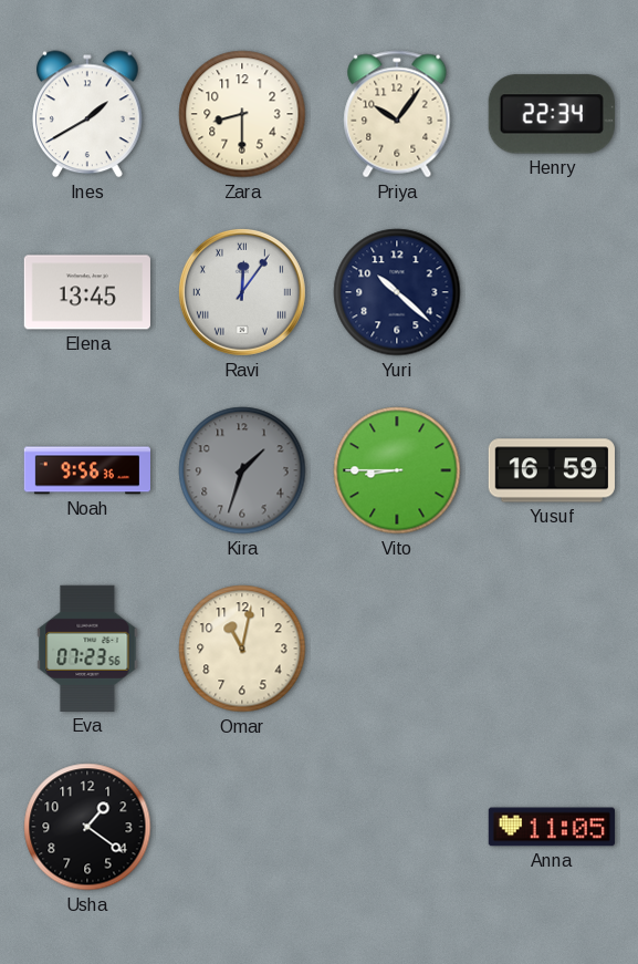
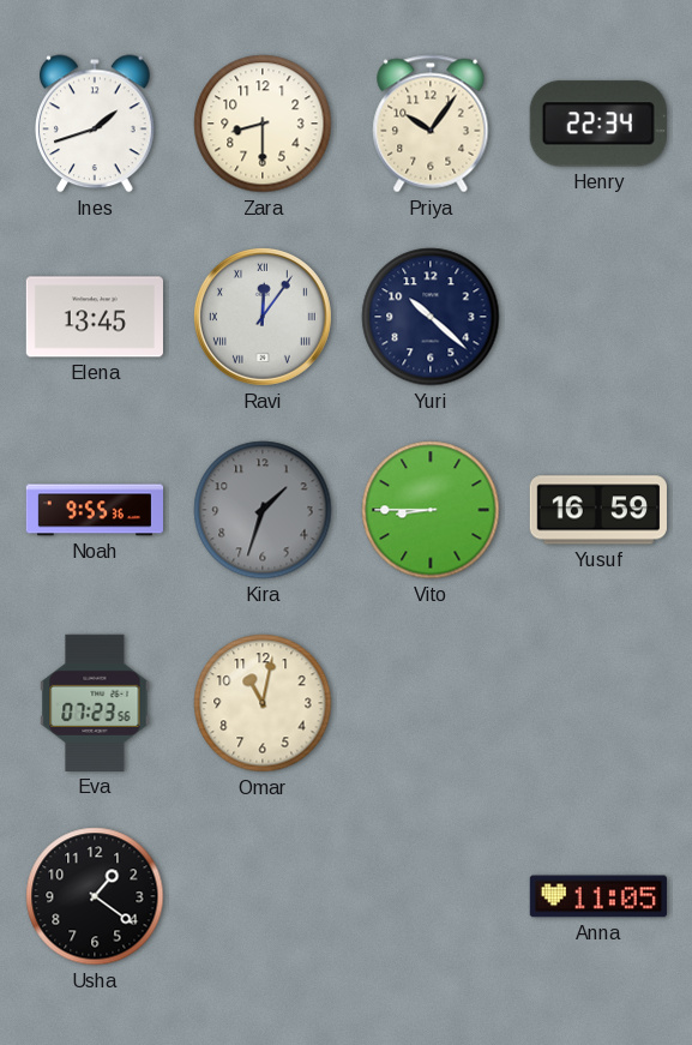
Ines: 1:40 -> 1:42
Noah: 9:56 -> 9:55
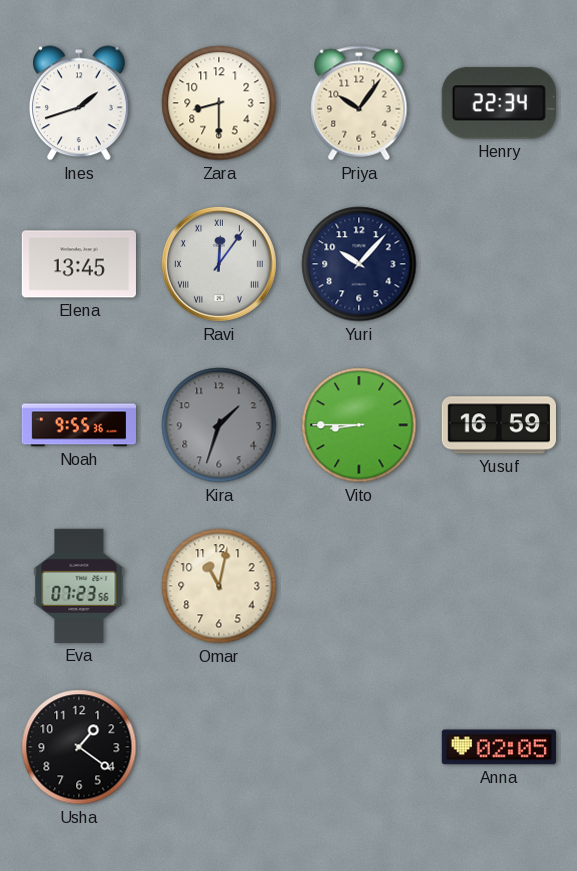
Yuri: 10:22 -> 10:07
Anna: 11:05 -> 02:05
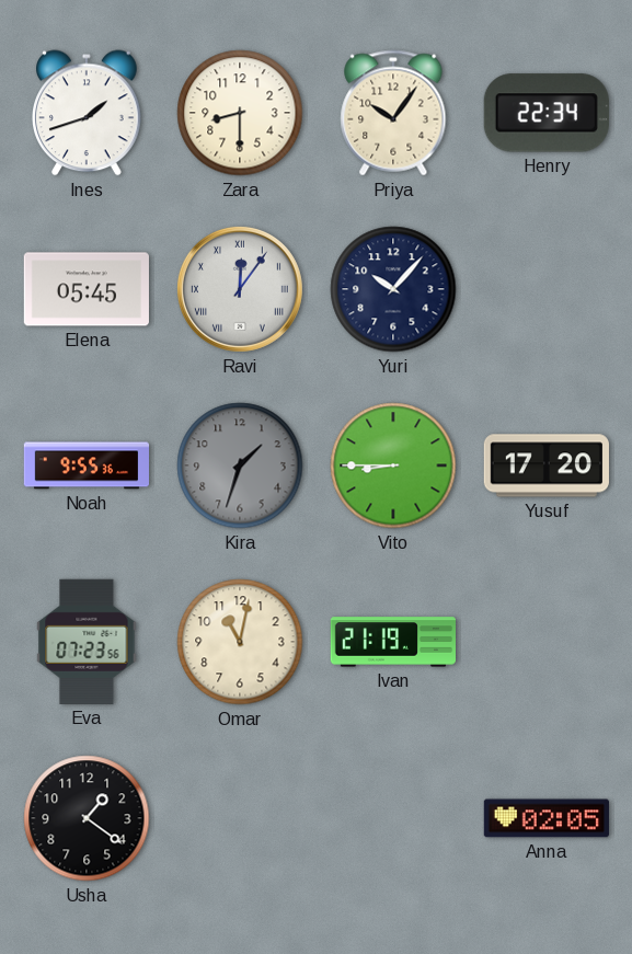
Elena: 13:45 -> 05:45
Yusuf: 16:59 -> 17:20
Ivan: none -> 21:19
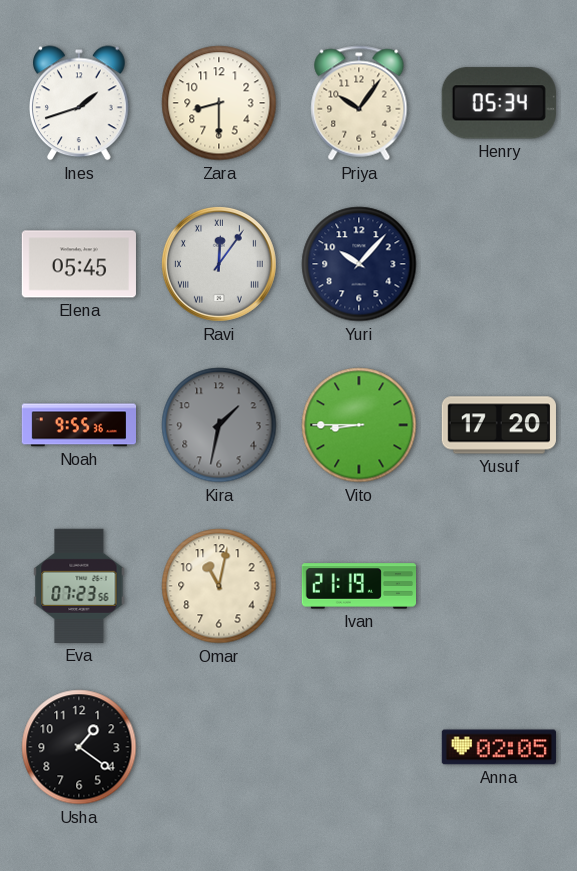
Henry: 22:34 -> 05:34
Kira: 1:33 -> 1:32
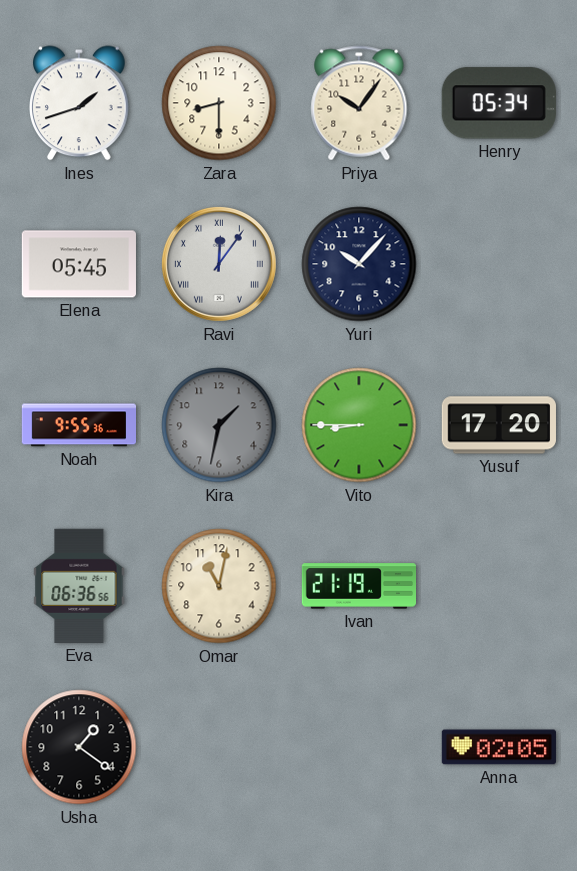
Eva: 07:23 -> 06:36
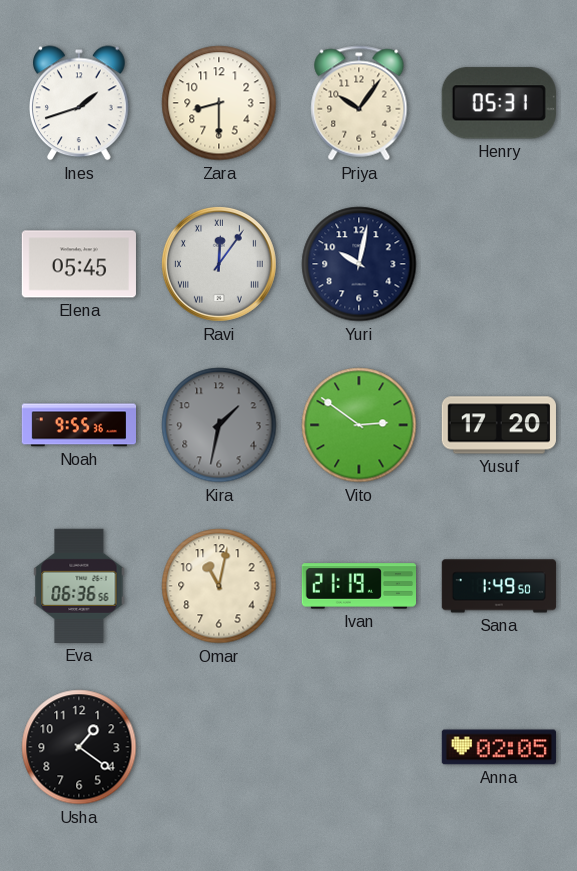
Henry: 05:34 -> 05:31
Yuri: 10:07 -> 10:02
Vito: 8:45 -> 2:51
Sana: none -> 1:49
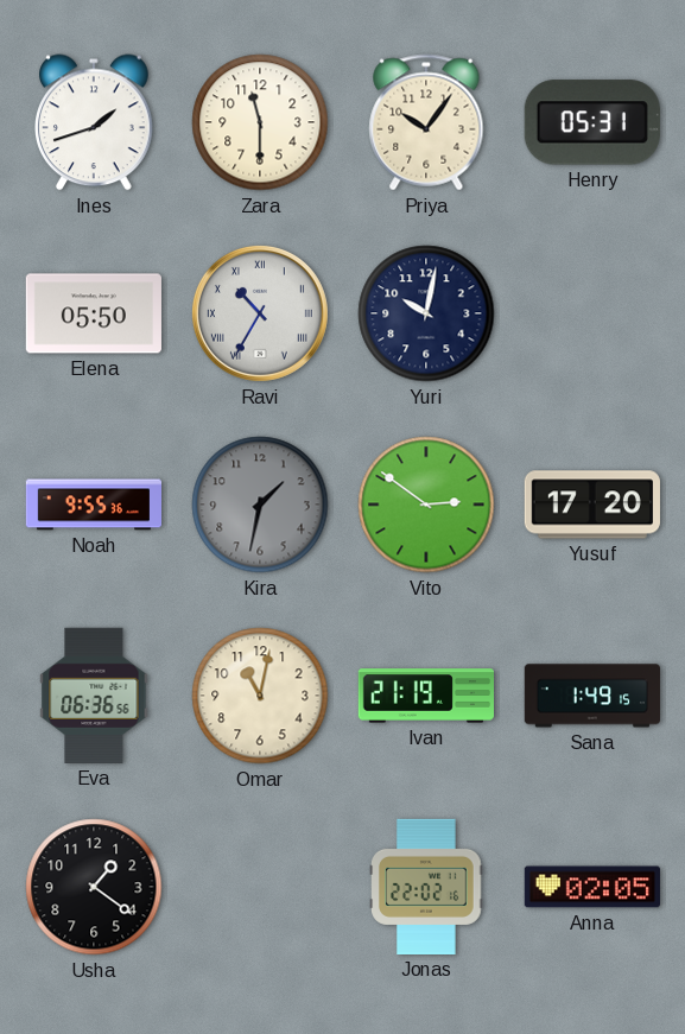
Zara: 8:30 -> 11:30
Elena: 05:45 -> 05:50
Ravi: 12:06 -> 10:35
Sana: 1:49:50 -> 1:49:15
Jonas: none -> 22:02
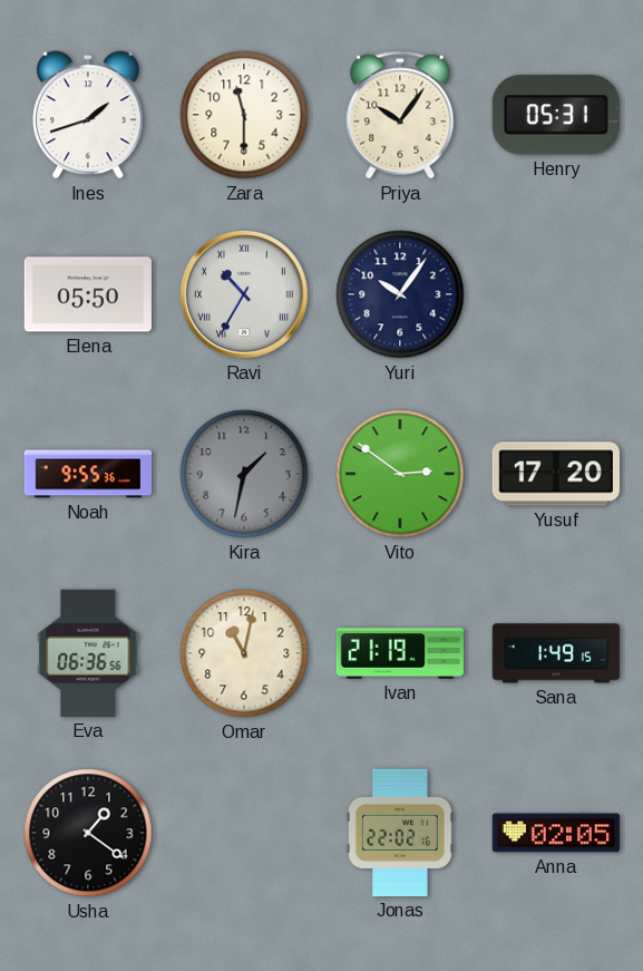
Yuri: 10:02 -> 10:06
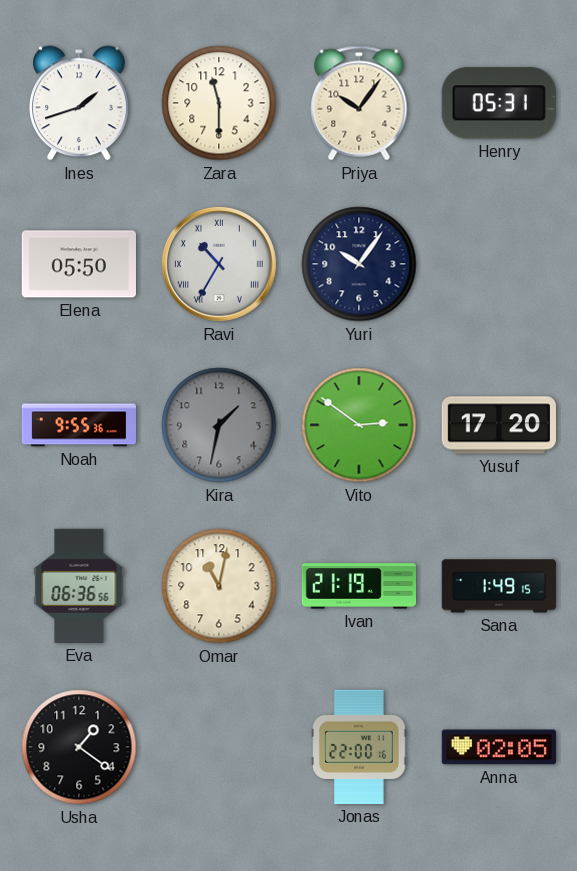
Jonas: 22:02 -> 22:00
